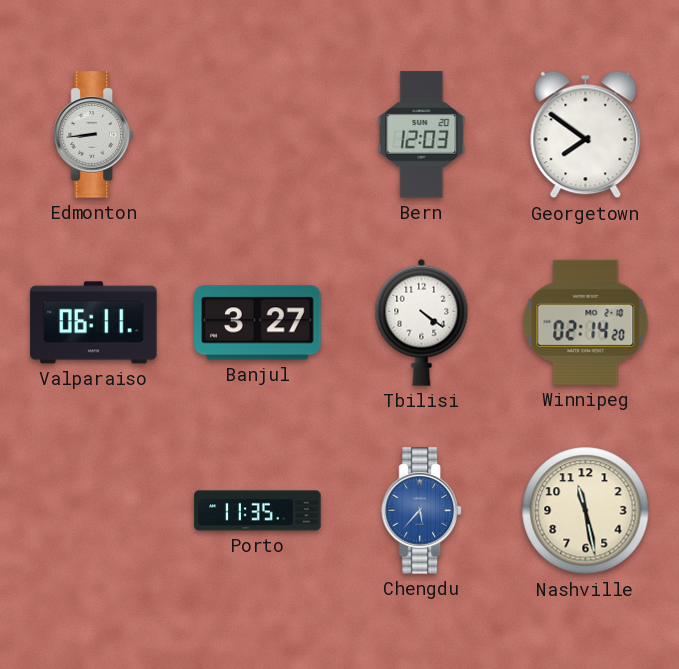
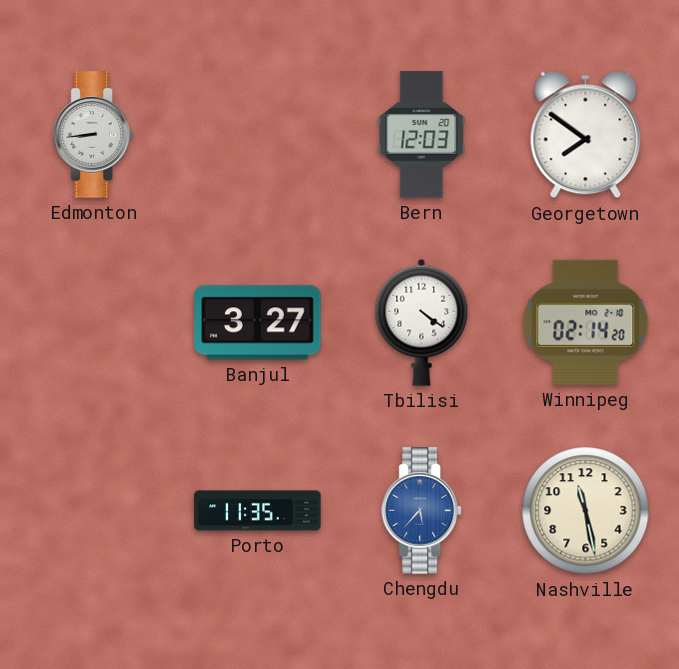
Valparaiso: 06:11 -> none
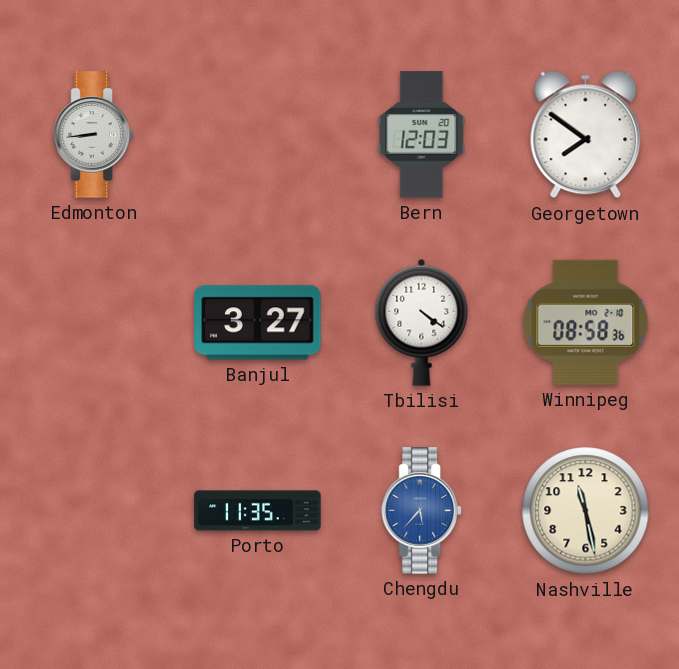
Winnipeg: 02:14 -> 08:58
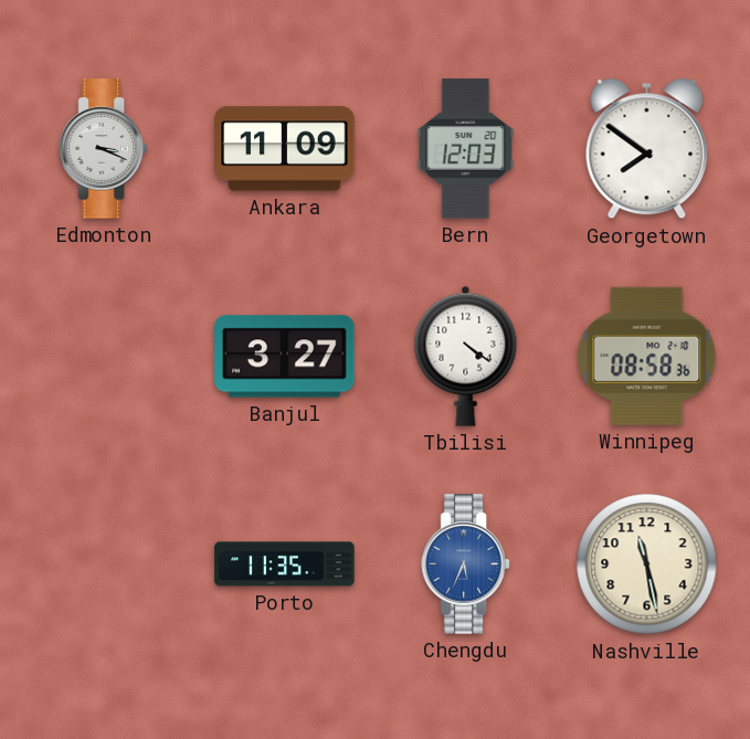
Edmonton: 8:44 -> 3:19
Ankara: none -> 11:09
Chengdu: 5:37 -> 5:34
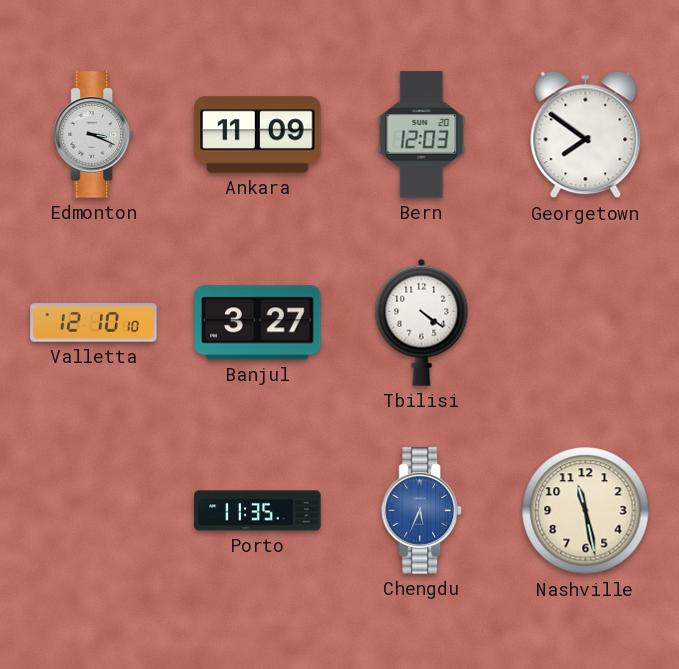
Valletta: none -> 12:10
Winnipeg: 08:58 -> none
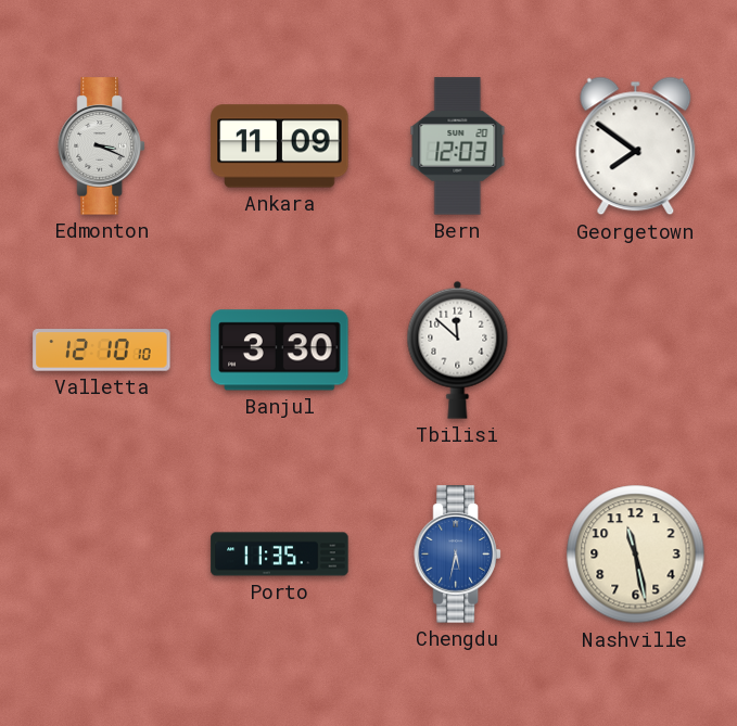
Banjul: 3:27 -> 3:30
Tbilisi: 4:21 -> 11:52
Chengdu: 5:34 -> 5:32
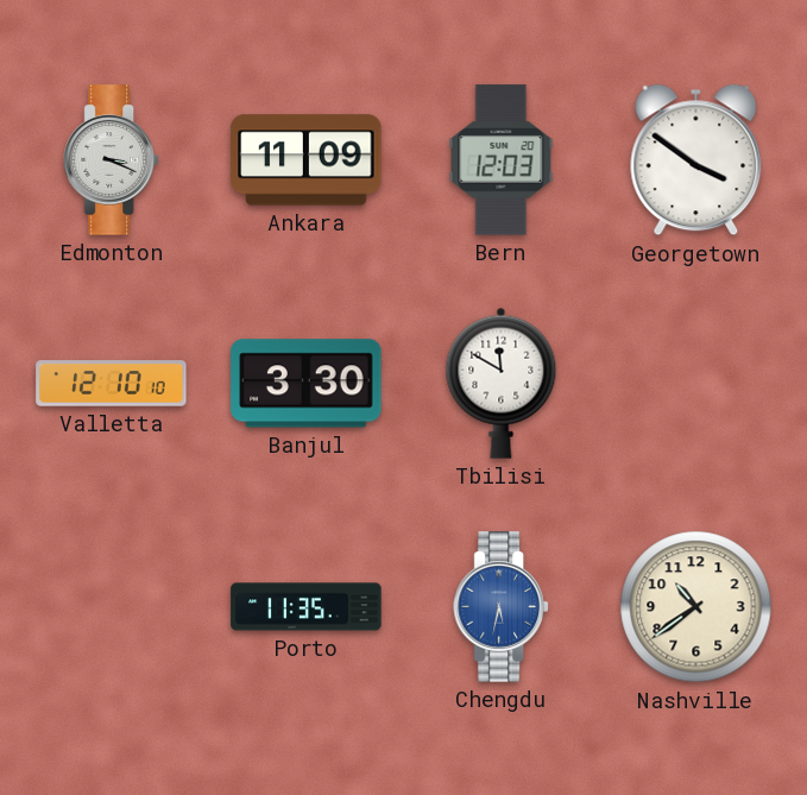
Georgetown: 7:51 -> 3:51
Tbilisi: 11:52 -> 11:50
Nashville: 11:28 -> 10:39
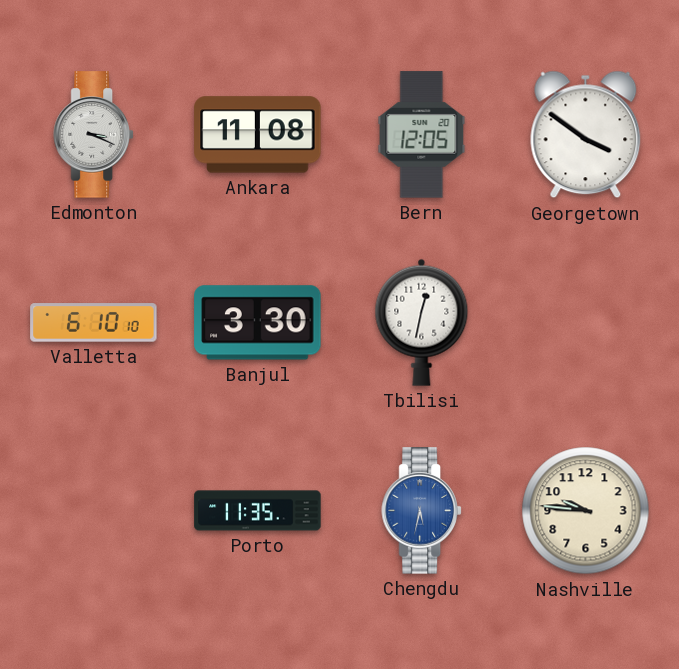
Ankara: 11:09 -> 11:08
Bern: 12:03 -> 12:05
Valletta: 12:10 -> 6:10
Tbilisi: 11:50 -> 12:32
Nashville: 10:39 -> 9:46
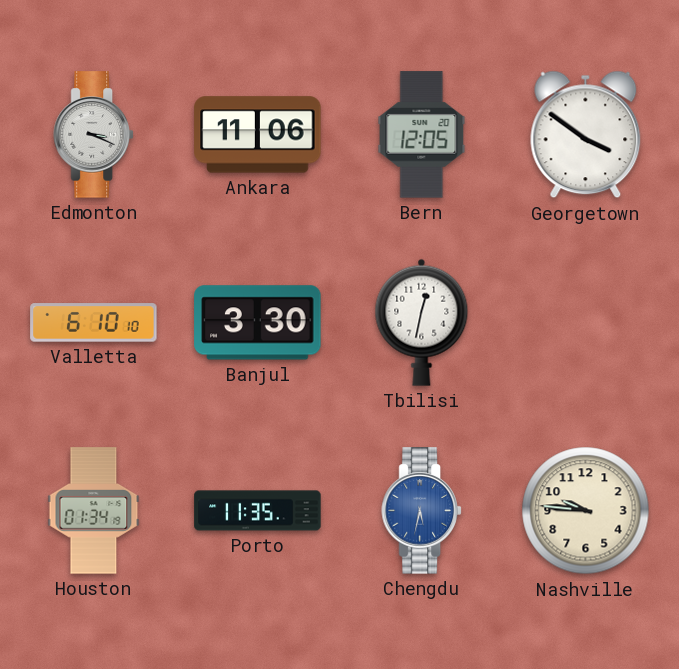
Ankara: 11:08 -> 11:06
Houston: none -> 01:34
